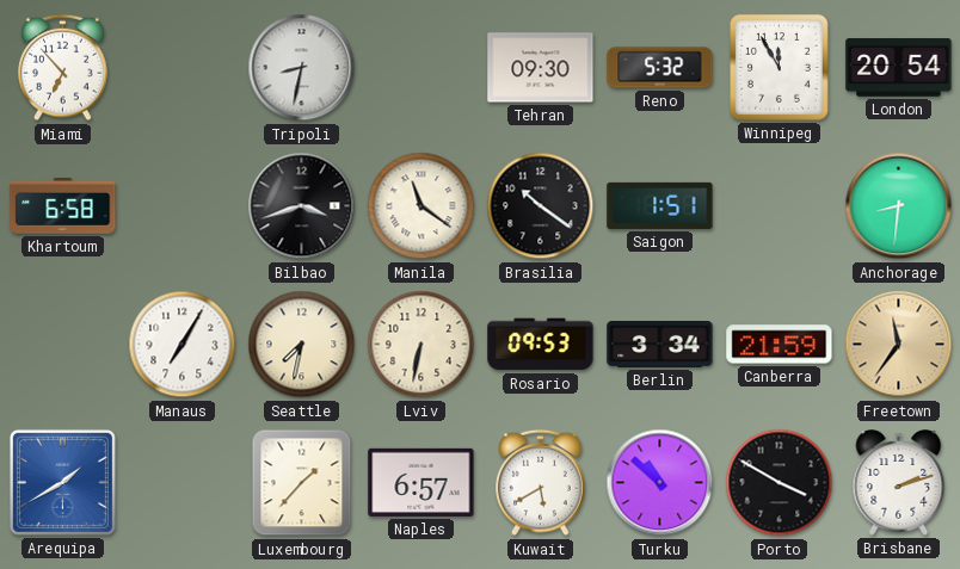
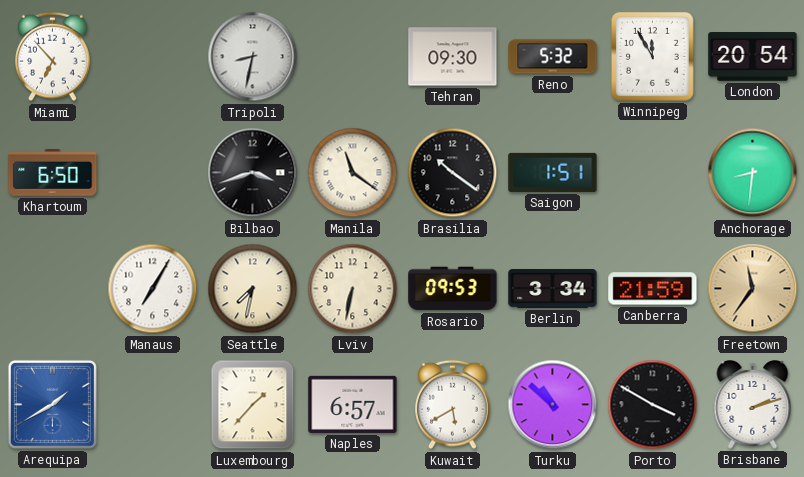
Khartoum: 6:58 -> 6:50
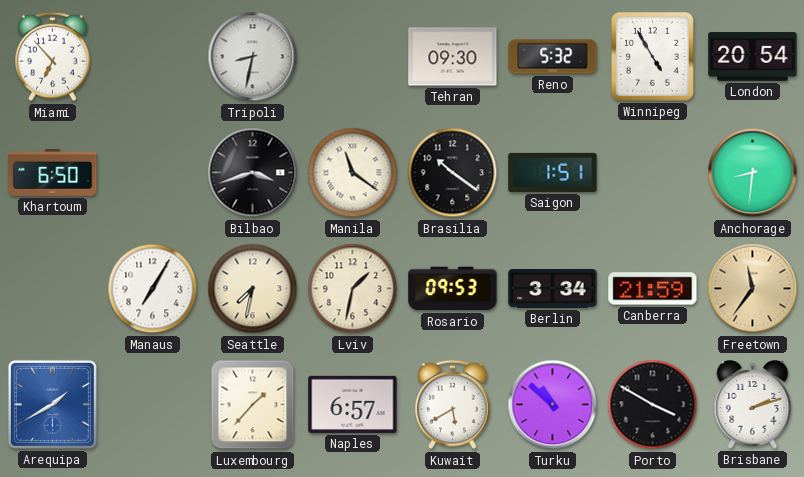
Winnipeg: 11:55 -> 4:55
Lviv: 6:32 -> 1:32
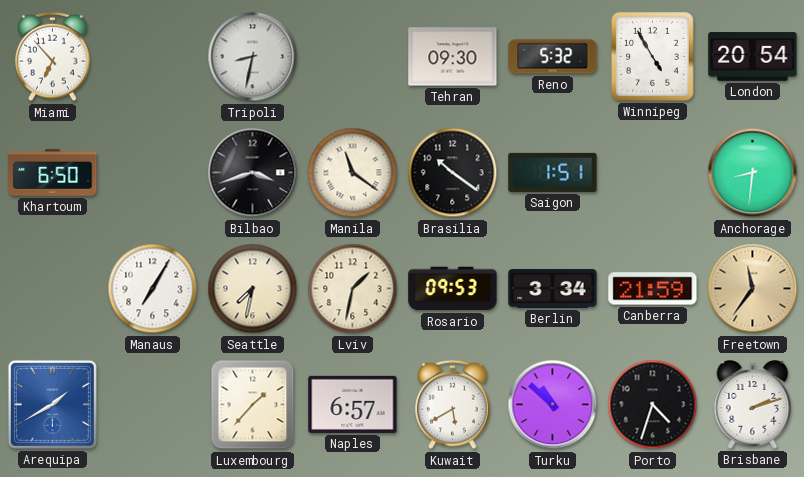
Porto: 3:50 -> 4:33
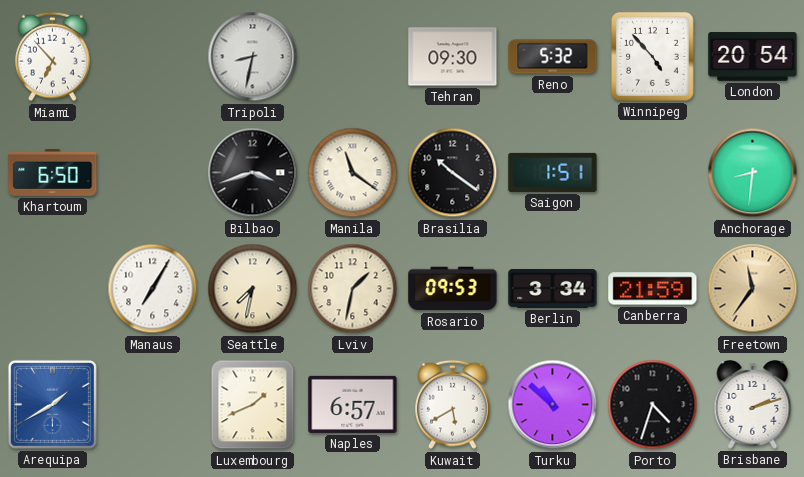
Winnipeg: 4:55 -> 4:53
Luxembourg: 1:37 -> 1:41
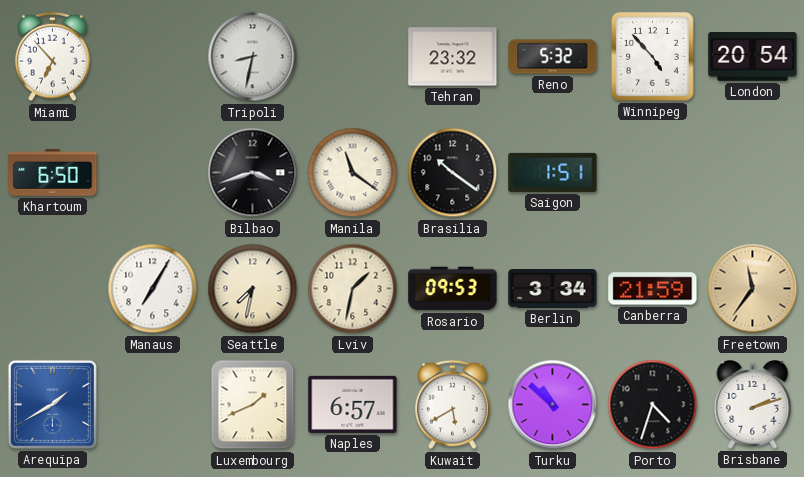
Tehran: 09:30 -> 23:32
Anchorage: 8:31 -> none
